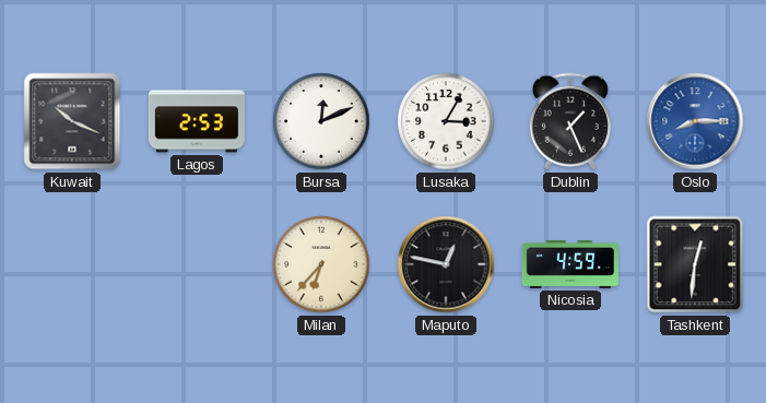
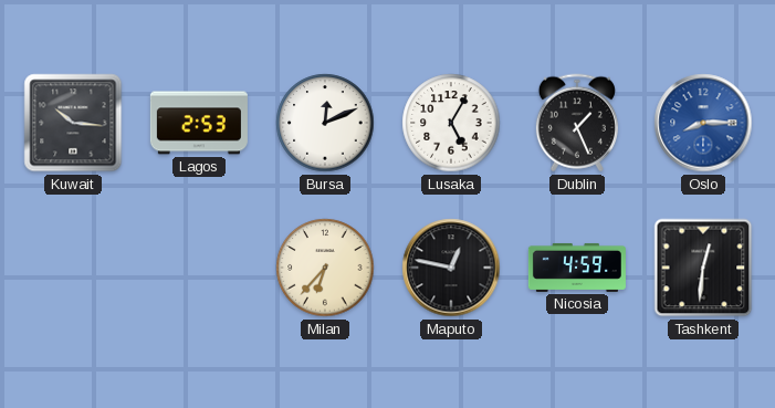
Kuwait: 10:19 -> 10:16
Lusaka: 3:05 -> 5:05
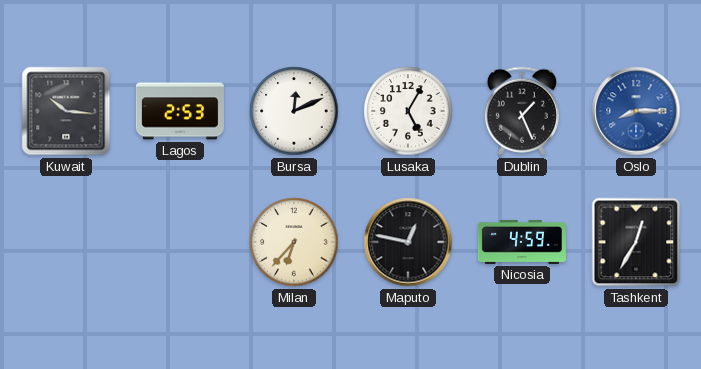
Tashkent: 12:31 -> 12:35
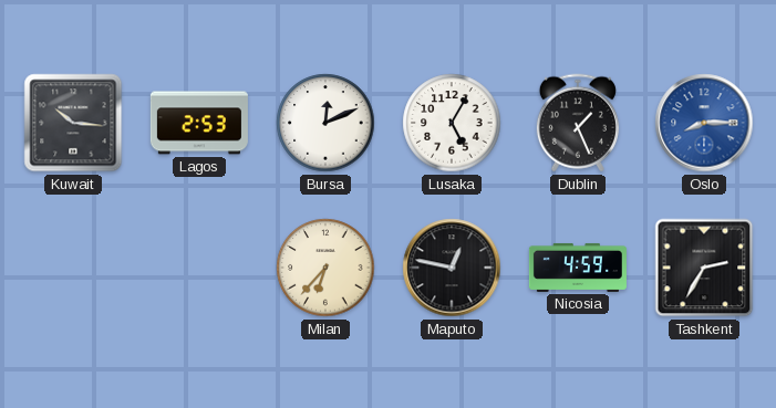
Tashkent: 12:35 -> 2:35
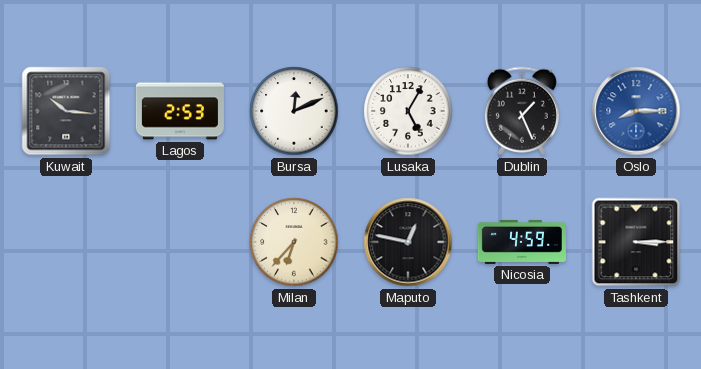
Tashkent: 2:35 -> 3:15
